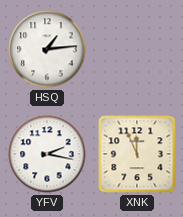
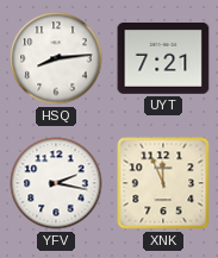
HSQ: 1:14 -> 8:14
UYT: none -> 7:21
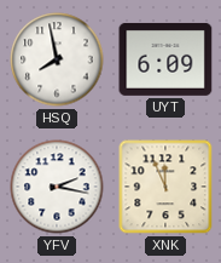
HSQ: 8:14 -> 7:58
UYT: 7:21 -> 6:09
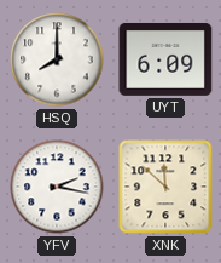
HSQ: 7:58 -> 8:00
XNK: 11:56 -> 11:52
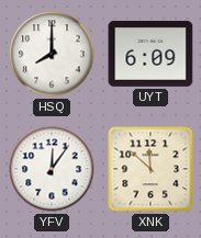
YFV: 2:17 -> 12:06
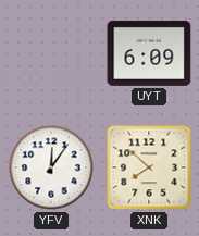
HSQ: 8:00 -> none
XNK: 11:52 -> 7:52
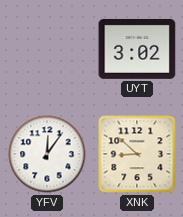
UYT: 6:09 -> 3:02
XNK: 7:52 -> 8:52
